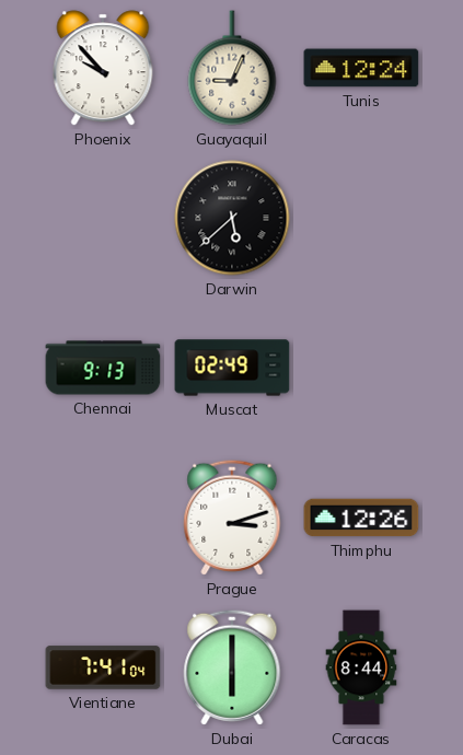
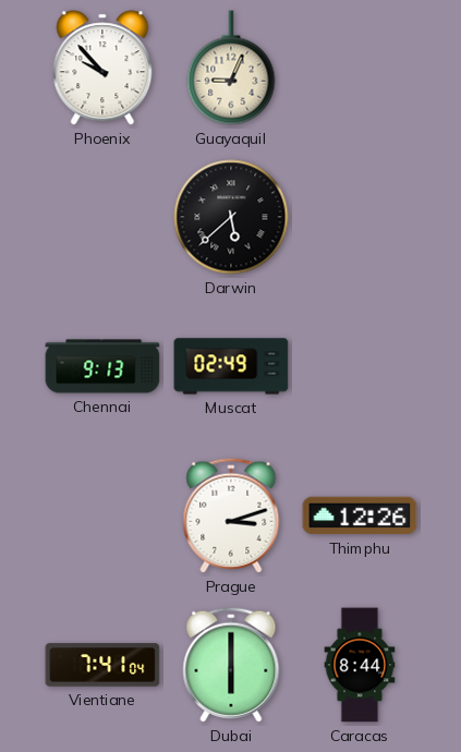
Tunis: 12:24 -> none
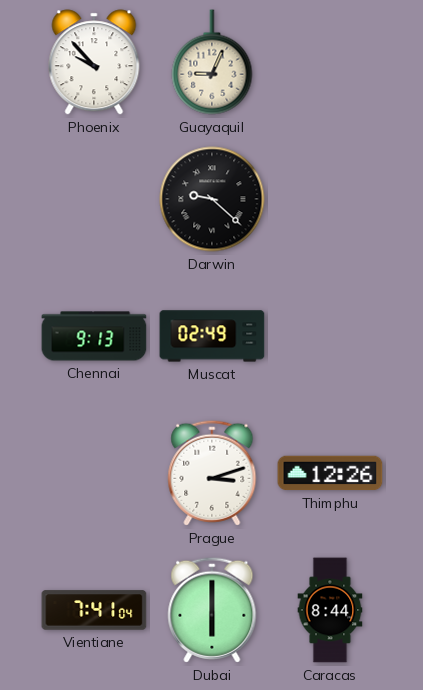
Darwin: 5:38 -> 9:22
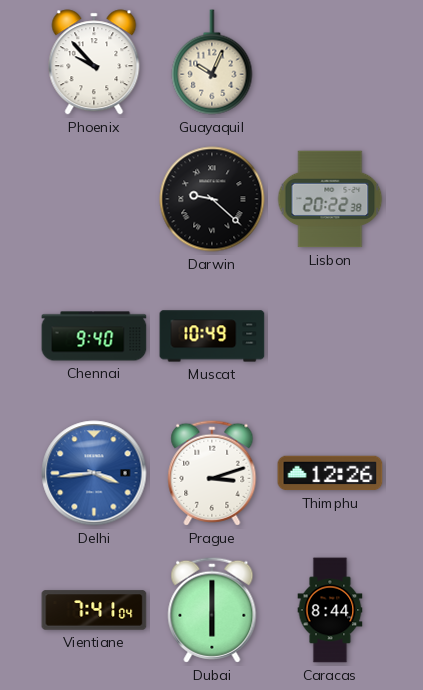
Guayaquil: 9:04 -> 10:04
Lisbon: none -> 20:22
Chennai: 9:13 -> 9:40
Muscat: 02:49 -> 10:49
Delhi: none -> 3:44
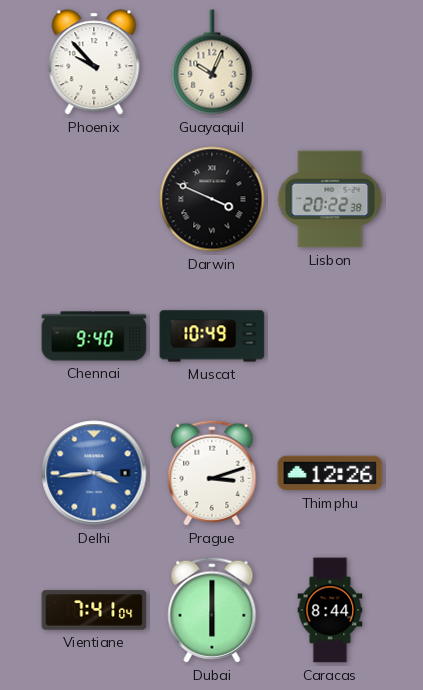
Darwin: 9:22 -> 3:49
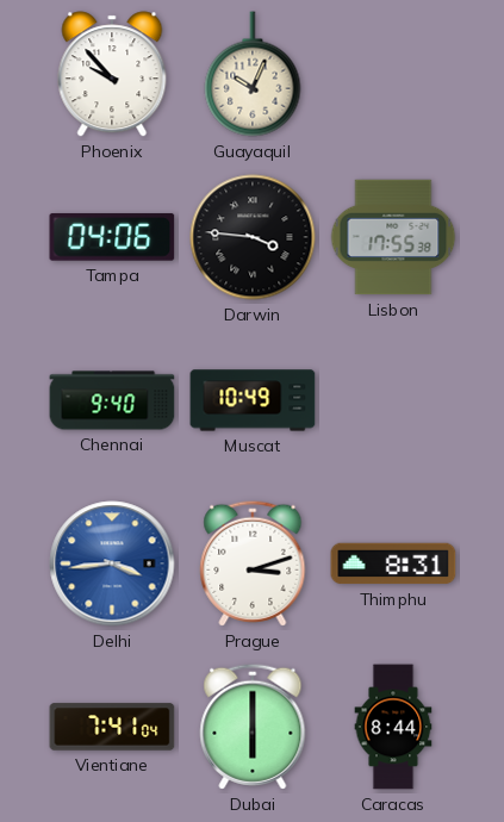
Tampa: none -> 04:06
Darwin: 3:49 -> 3:46
Lisbon: 20:22 -> 17:55
Thimphu: 12:26 -> 8:31
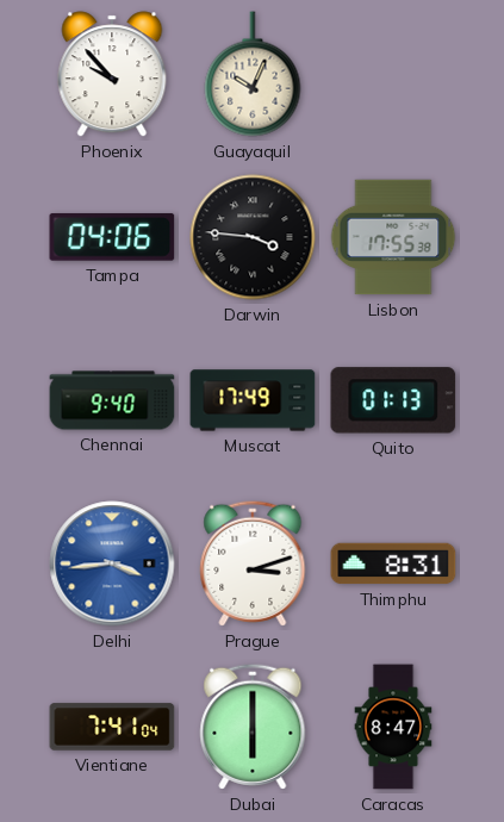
Muscat: 10:49 -> 17:49
Quito: none -> 01:13
Caracas: 8:44 -> 8:47
